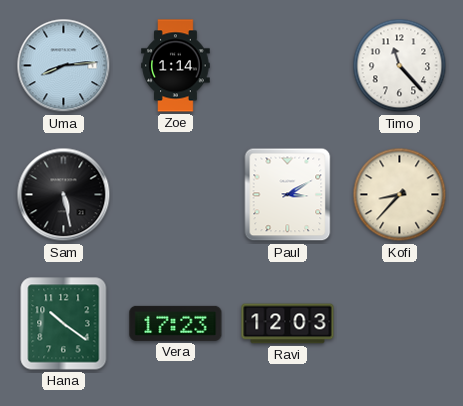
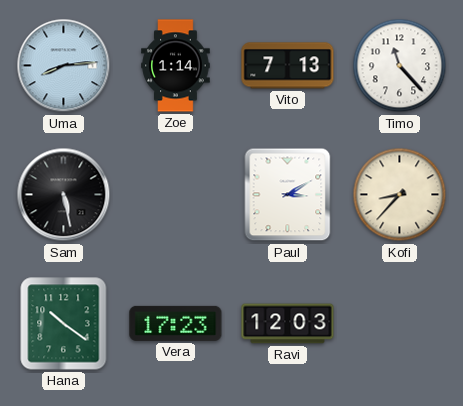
Vito: none -> 7:13
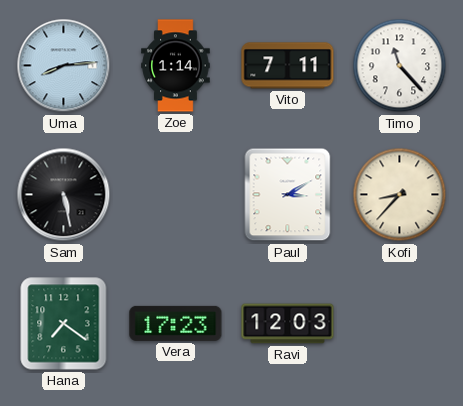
Vito: 7:13 -> 7:11
Hana: 10:21 -> 7:21
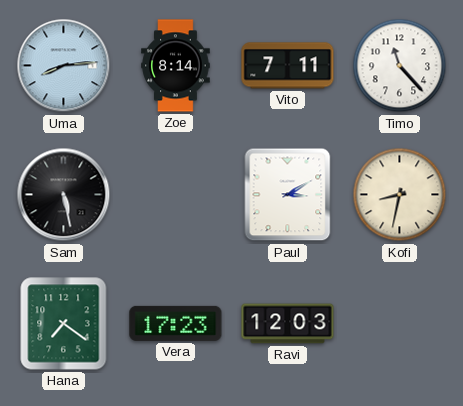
Zoe: 1:14 -> 8:14
Kofi: 8:37 -> 8:32
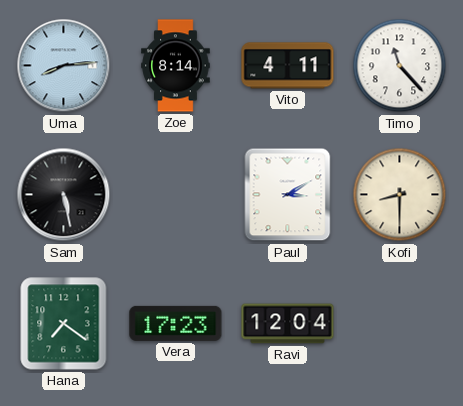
Vito: 7:11 -> 4:11
Kofi: 8:32 -> 8:30
Ravi: 12:03 -> 12:04
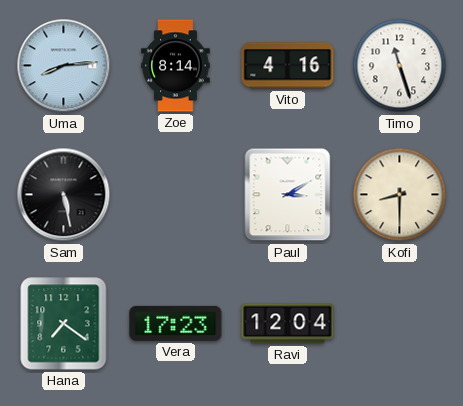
Vito: 4:11 -> 4:16
Timo: 11:23 -> 11:27
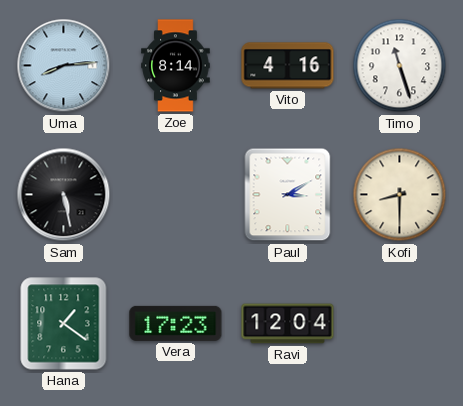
Hana: 7:21 -> 1:21
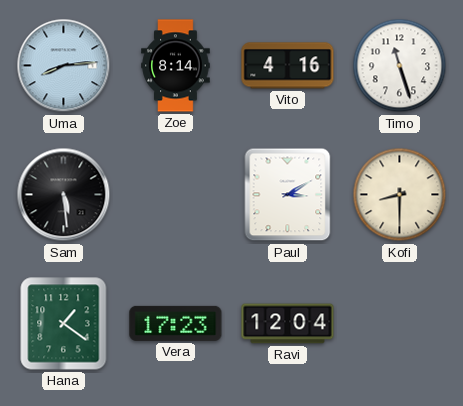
Sam: 5:28 -> 5:29
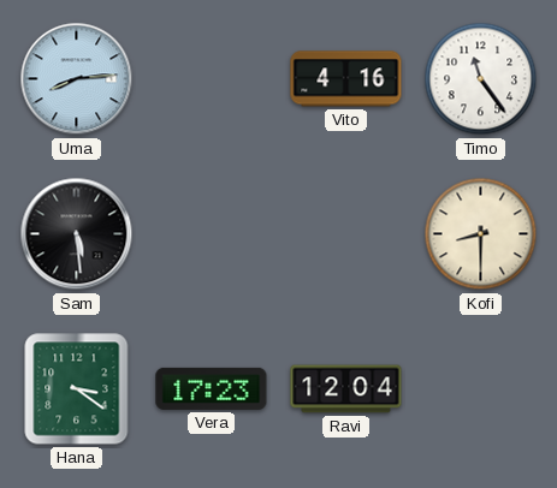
Zoe: 8:14 -> none
Timo: 11:27 -> 11:24
Paul: 3:10 -> none
Hana: 1:21 -> 3:21
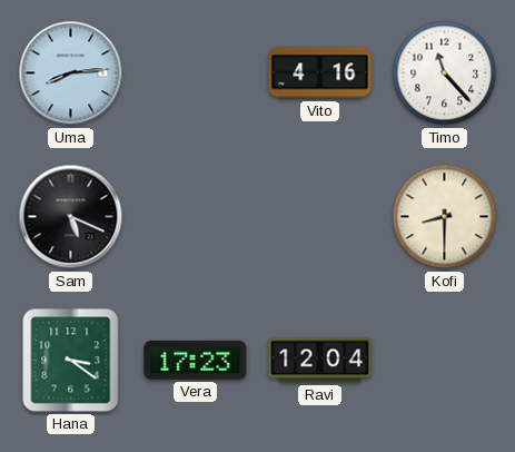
Timo: 11:24 -> 11:23
Sam: 5:29 -> 5:19
